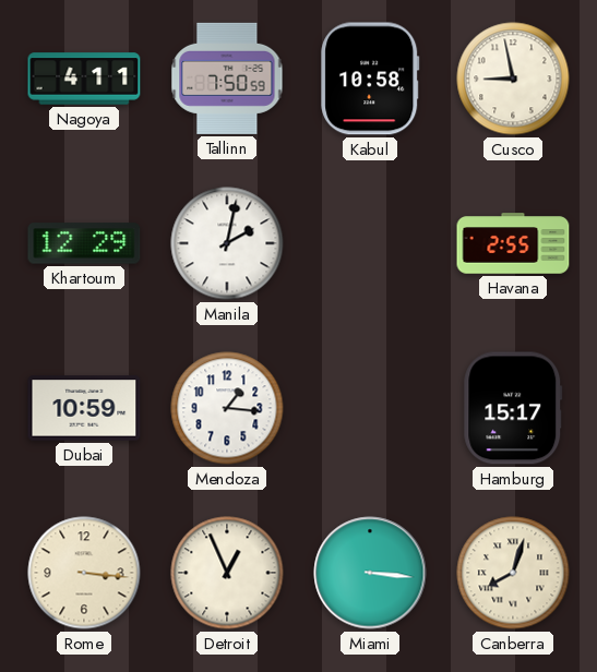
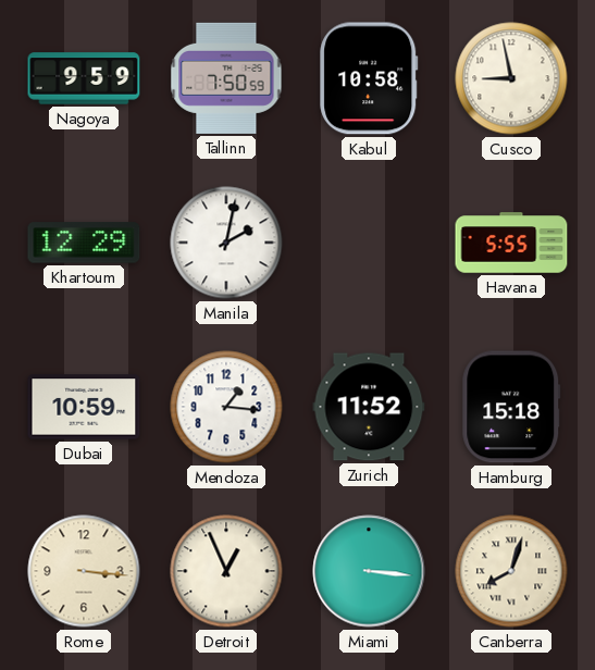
Nagoya: 4:11 -> 9:59
Havana: 2:55 -> 5:55
Zurich: none -> 11:52
Hamburg: 15:17 -> 15:18
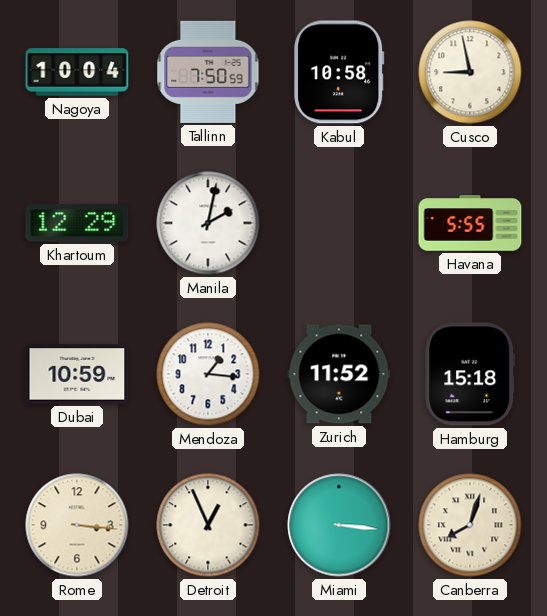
Nagoya: 9:59 -> 10:04
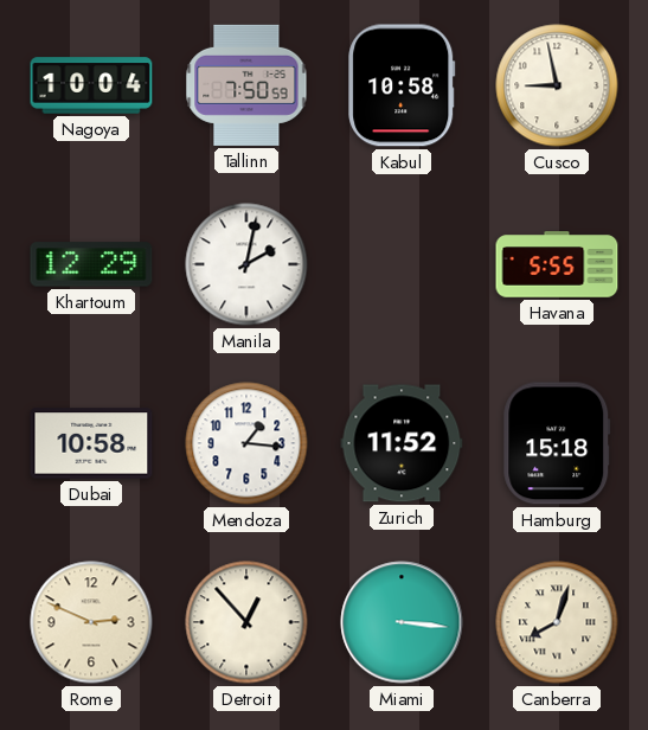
Dubai: 10:59 -> 10:58
Rome: 3:16 -> 2:49
Detroit: 12:56 -> 12:53
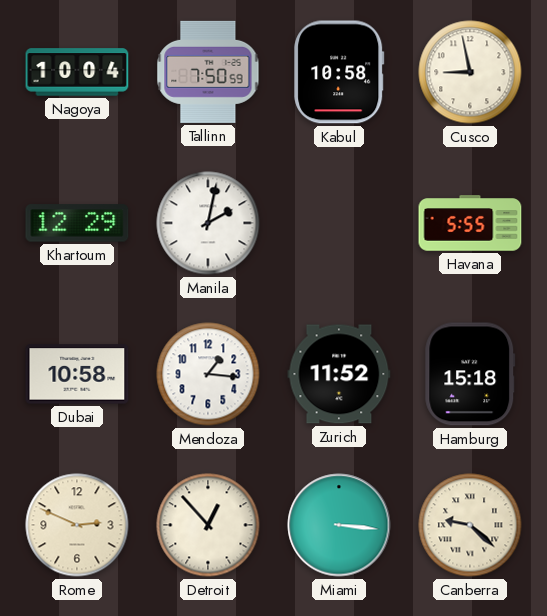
Canberra: 8:03 -> 9:22
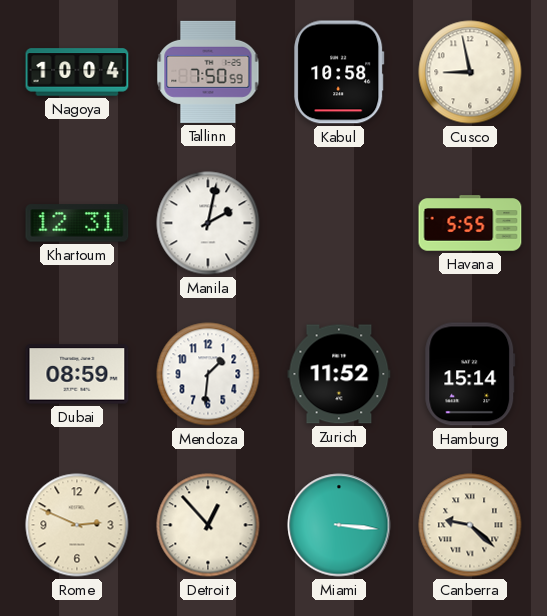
Khartoum: 12:29 -> 12:31
Dubai: 10:58 -> 08:59
Mendoza: 1:16 -> 1:31
Hamburg: 15:18 -> 15:14
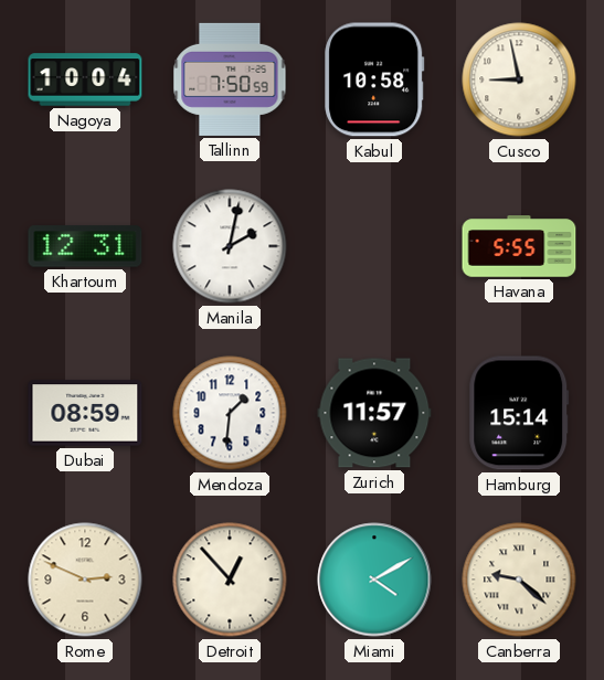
Zurich: 11:52 -> 11:57
Miami: 3:16 -> 4:10
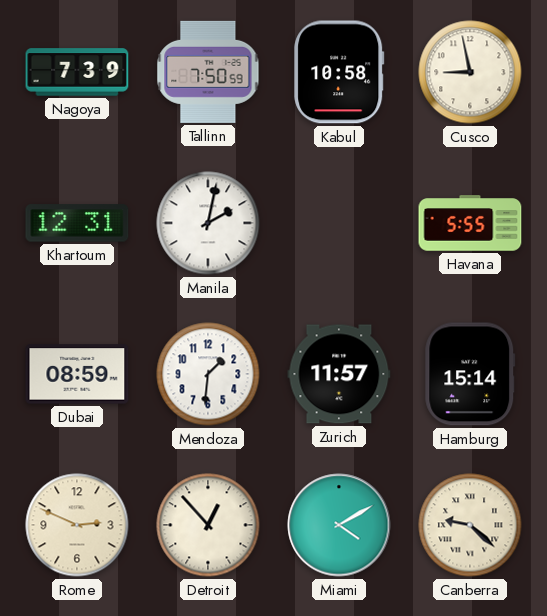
Nagoya: 10:04 -> 7:39
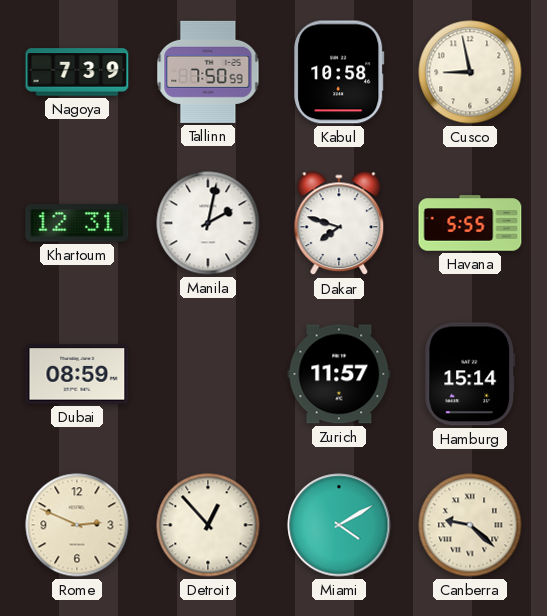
Dakar: none -> 7:48
Mendoza: 1:31 -> none
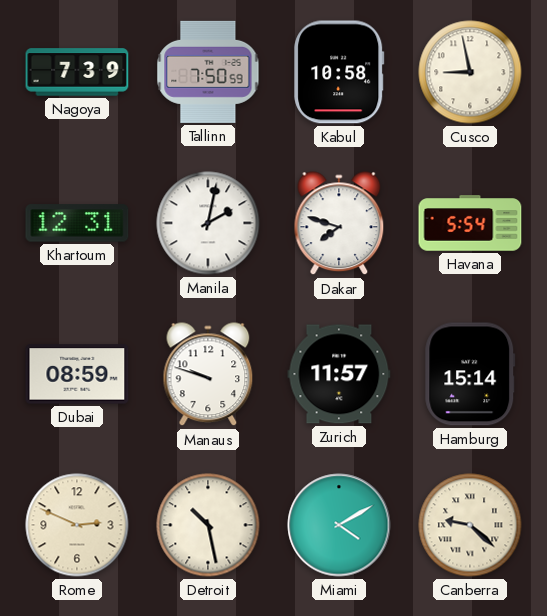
Havana: 5:55 -> 5:54
Manaus: none -> 9:48
Detroit: 12:53 -> 10:28
